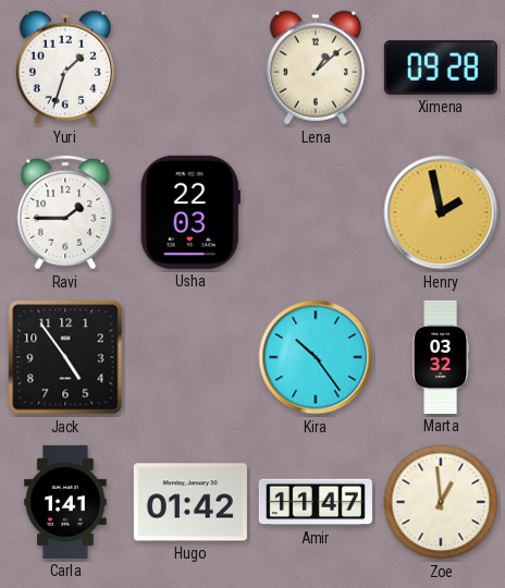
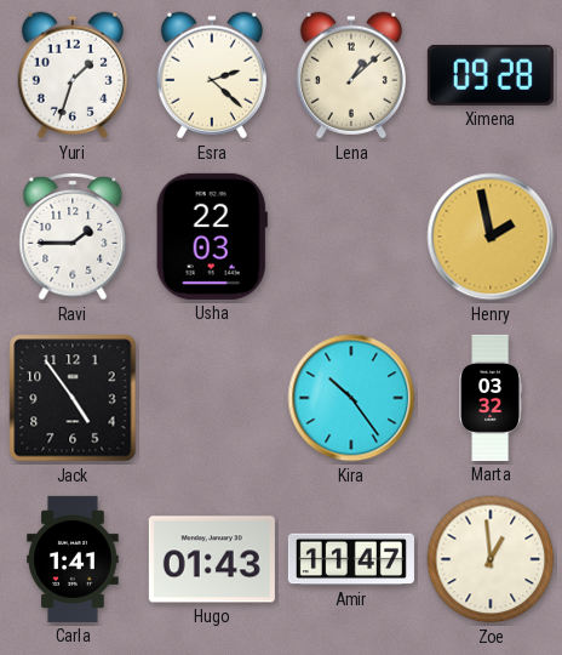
Esra: none -> 2:22
Hugo: 01:42 -> 01:43
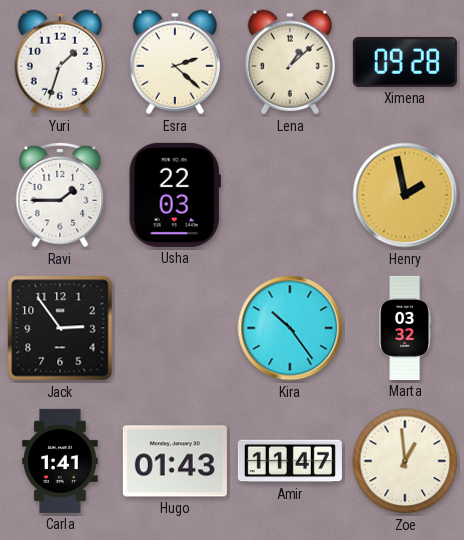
Jack: 4:54 -> 2:54
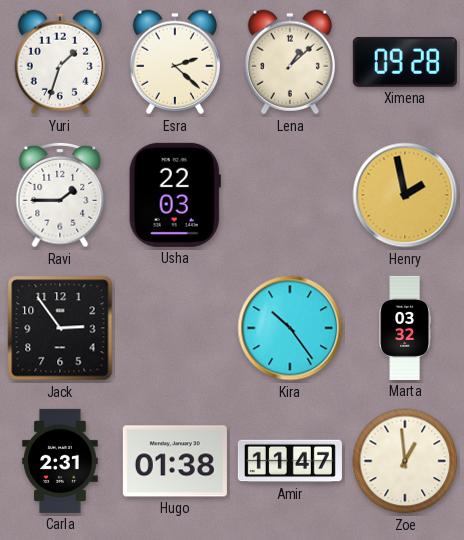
Carla: 1:41 -> 2:31
Hugo: 01:43 -> 01:38
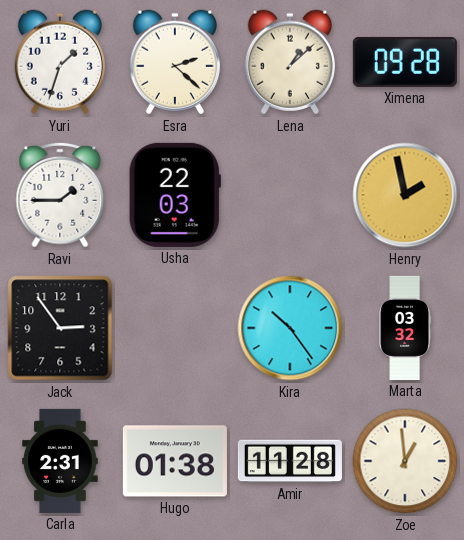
Amir: 11:47 -> 11:28
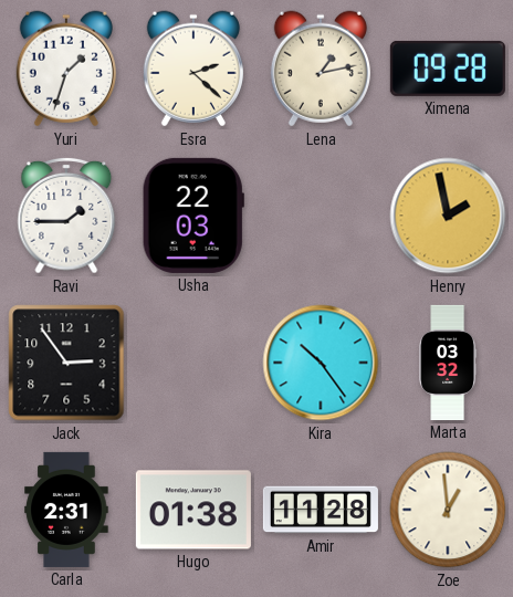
Lena: 1:08 -> 1:13
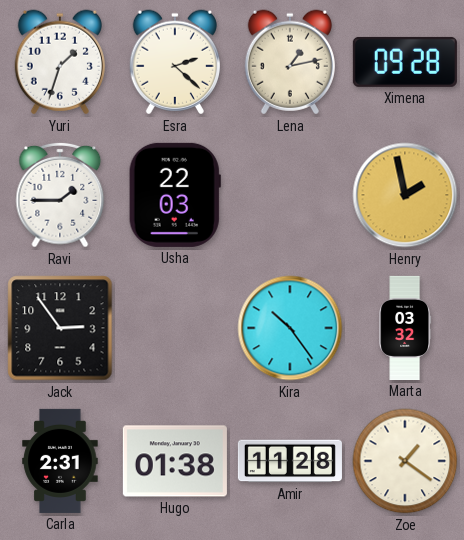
Zoe: 12:59 -> 1:21
